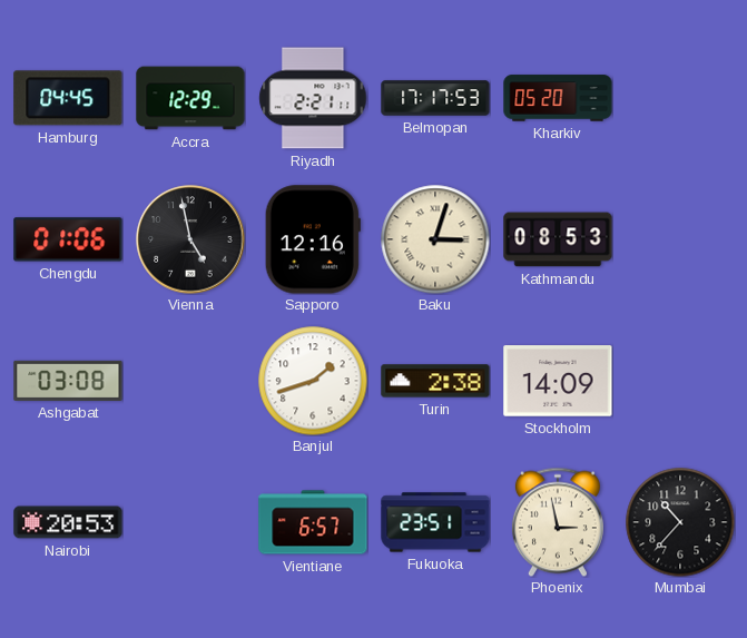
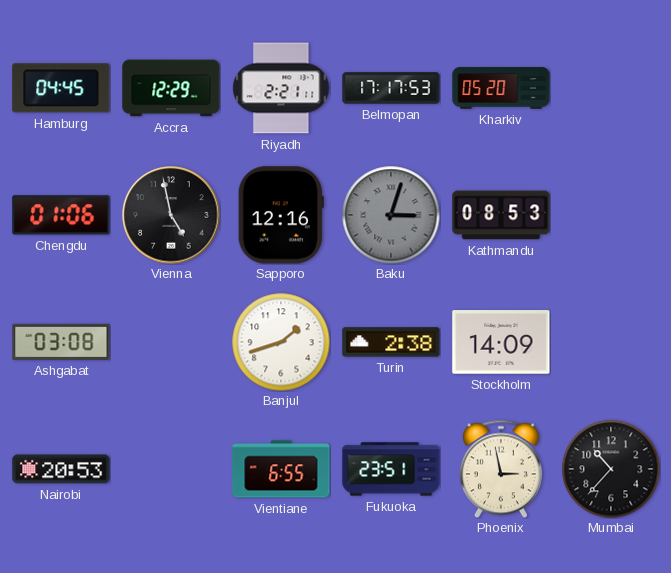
Baku dial: cream -> grey
Vientiane: 6:57 -> 6:55
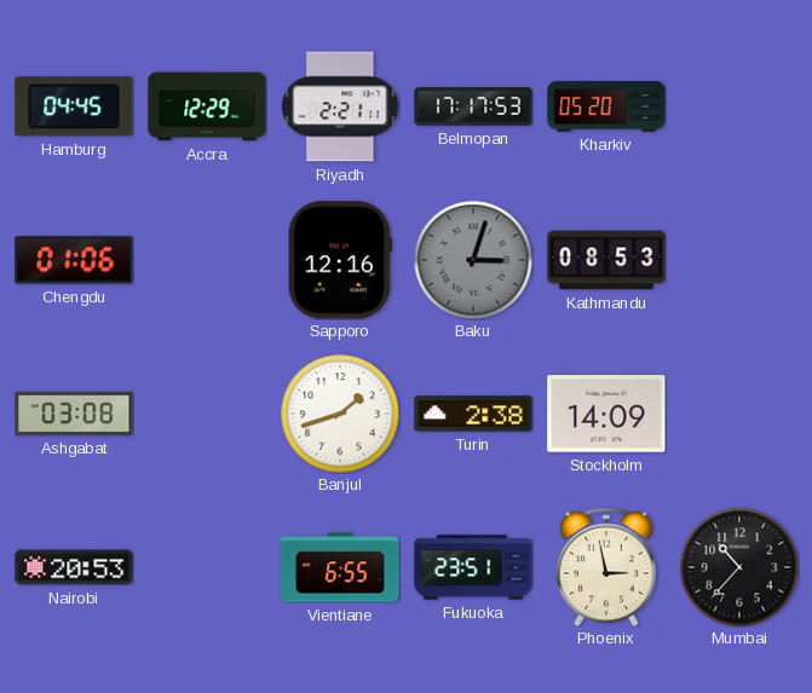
Vienna: 4:58 -> none
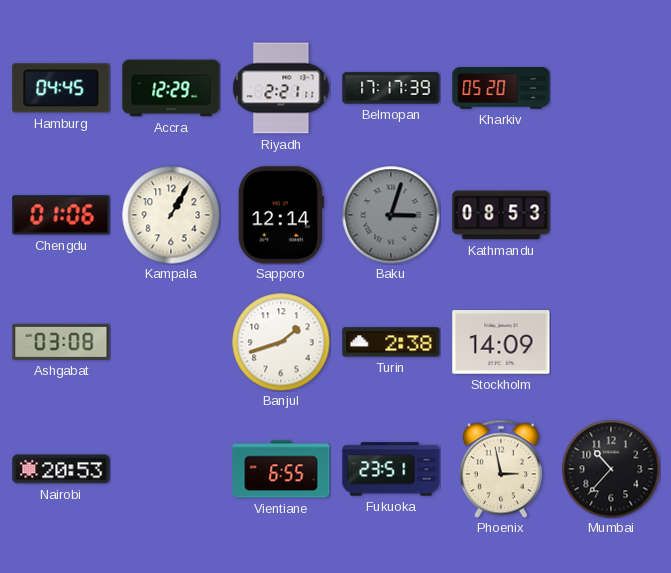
Belmopan: 17:17:53 -> 17:17:39
Kampala: none -> 1:05
Sapporo: 12:16 -> 12:14
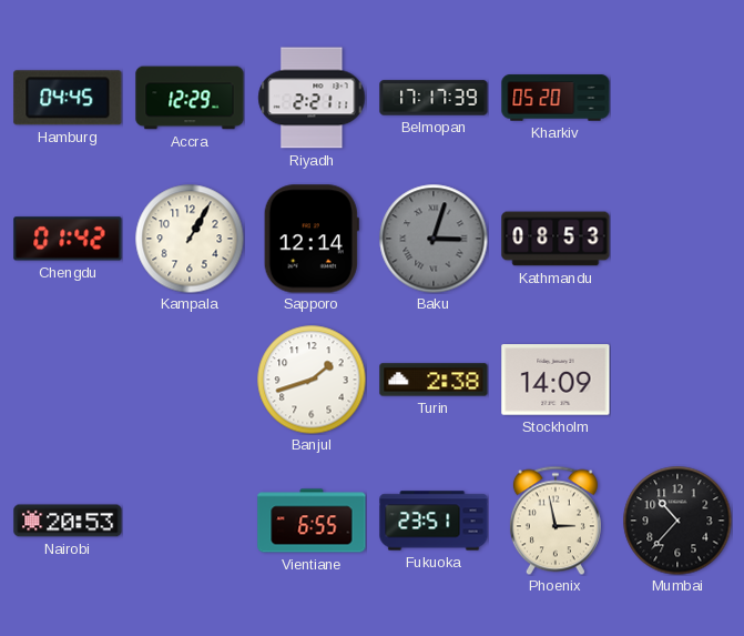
Chengdu: 01:06 -> 01:42
Ashgabat: 03:08 -> none
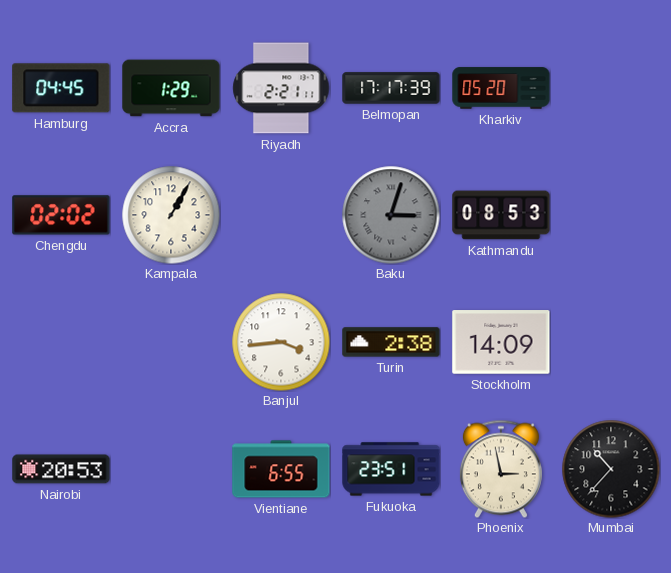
Accra: 12:29 -> 1:29
Chengdu: 01:42 -> 02:02
Sapporo: 12:14 -> none
Banjul: 1:42 -> 3:44
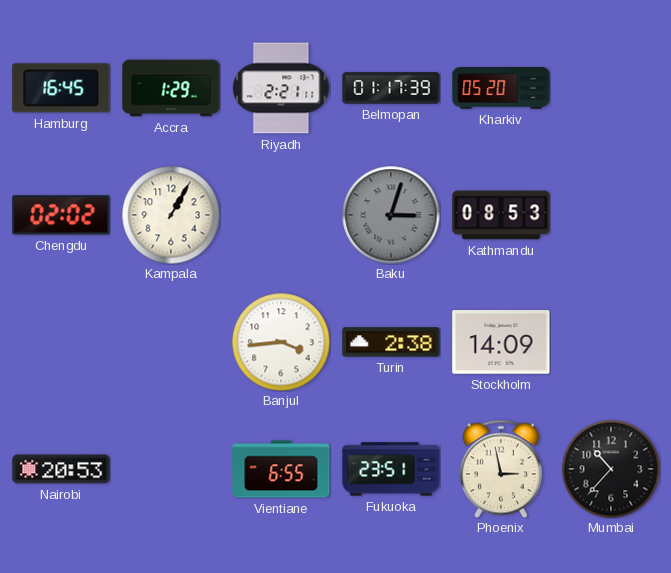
Hamburg: 04:45 -> 16:45
Belmopan: 17:17 -> 01:17
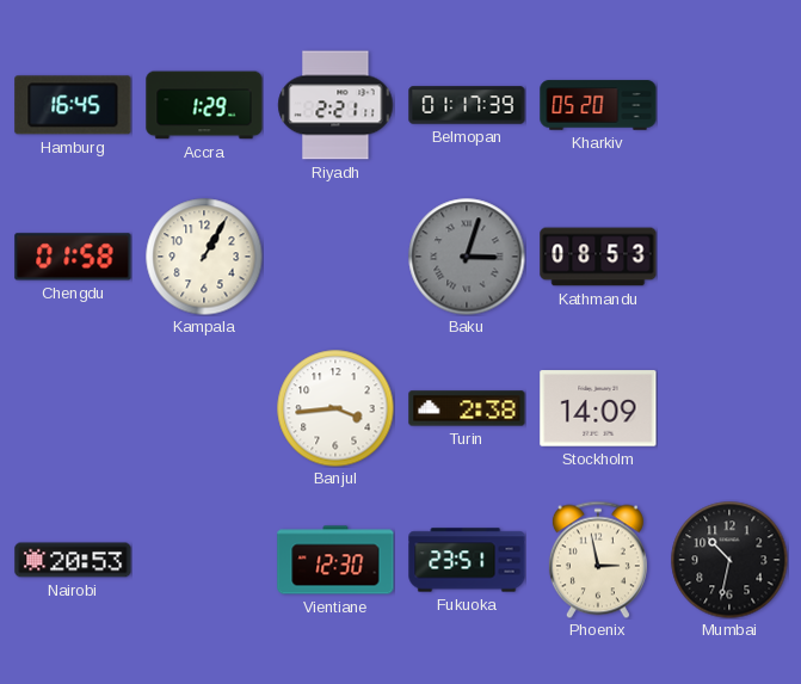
Chengdu: 02:02 -> 01:58
Vientiane: 6:55 -> 12:30
Mumbai: 10:37 -> 10:32
